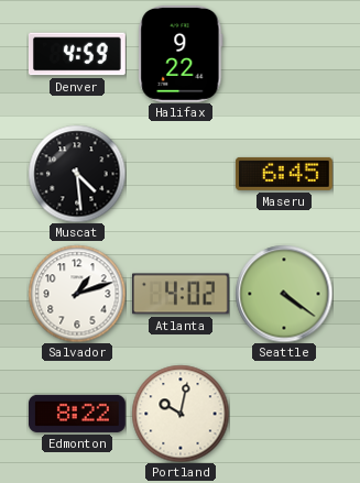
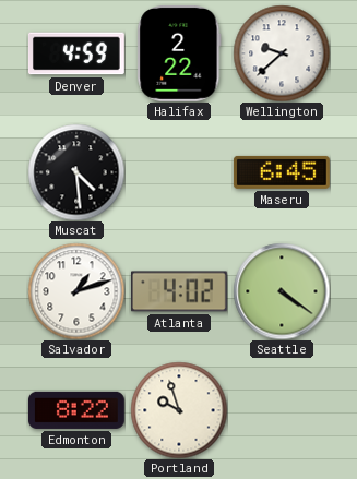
Halifax: 9:22 -> 2:22
Wellington: none -> 9:38
Portland: 10:02 -> 9:57
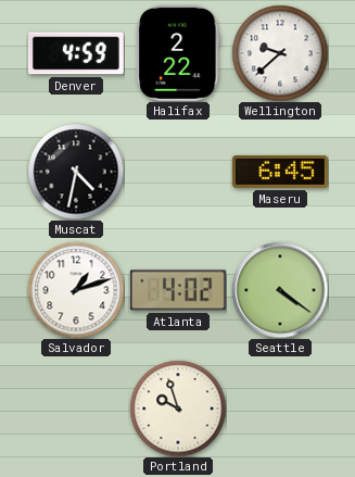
Muscat: 4:29 -> 4:32
Edmonton: 8:22 -> none
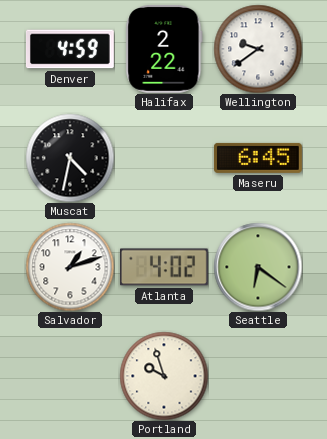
Wellington: 9:38 -> 9:39
Seattle: 4:21 -> 6:21
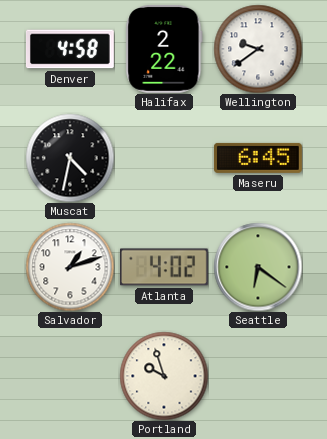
Denver: 4:59 -> 4:58
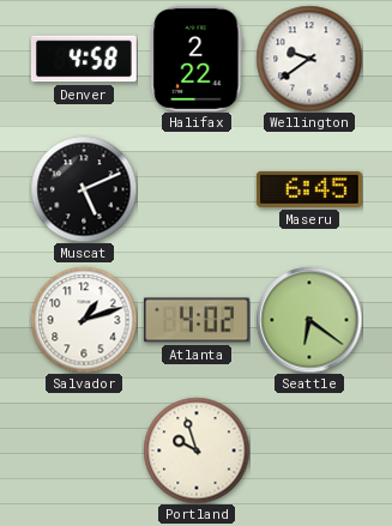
Muscat: 4:32 -> 5:11
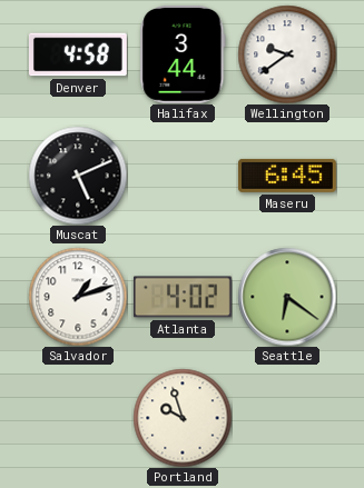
Halifax: 2:22 -> 3:44
